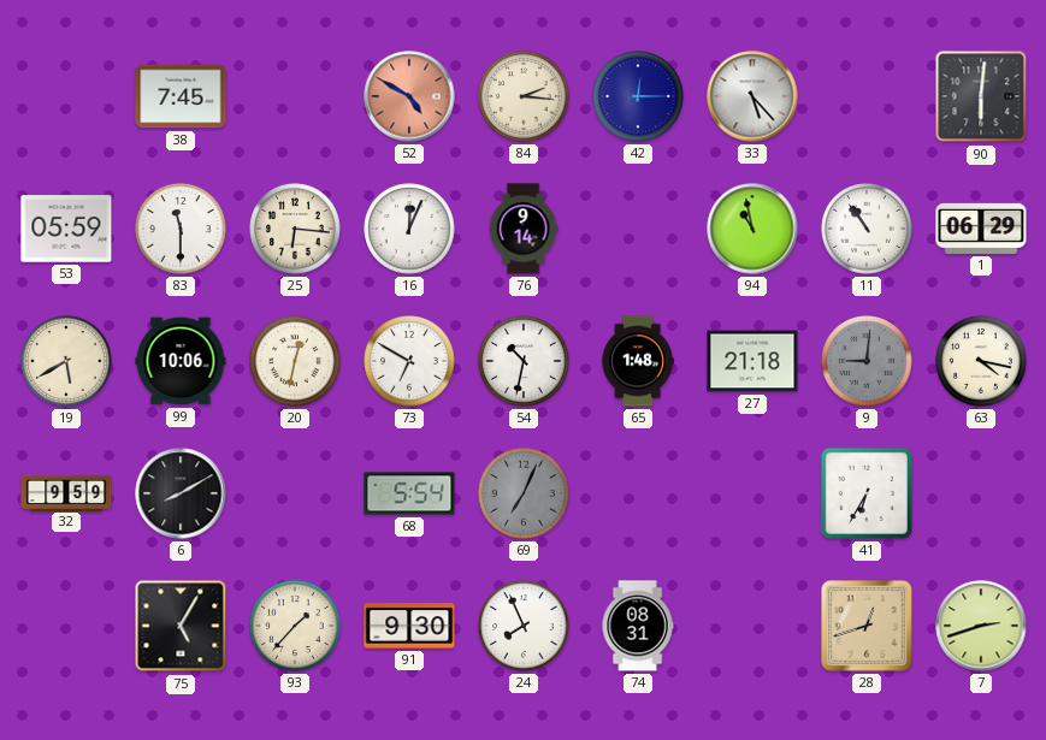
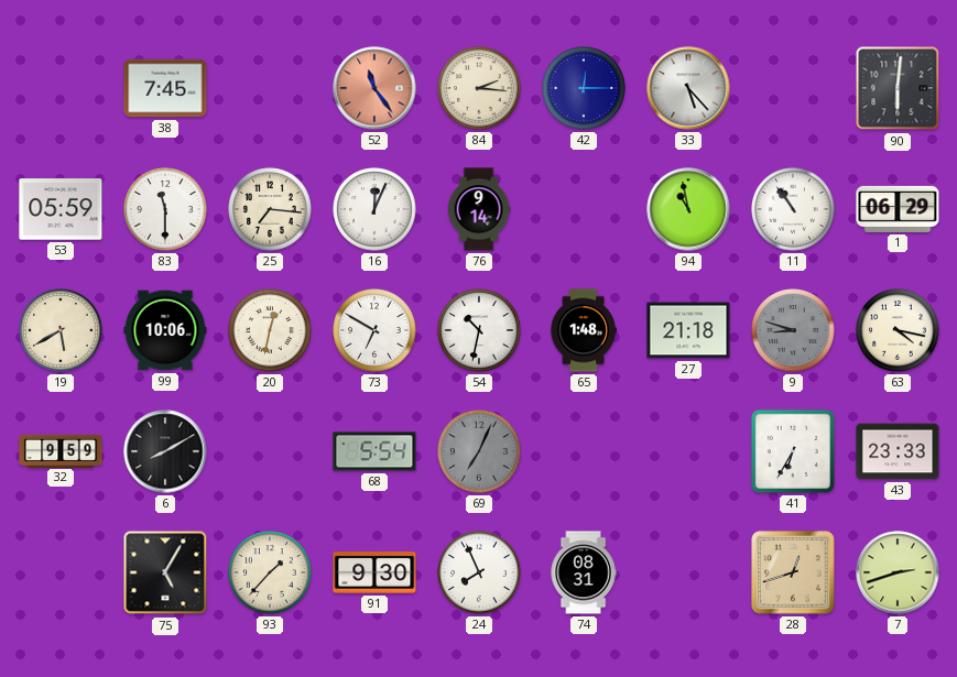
52: 4:50 -> 11:24
25: 6:16 -> 7:16
9: 9:01 -> 8:48
43: none -> 23:33
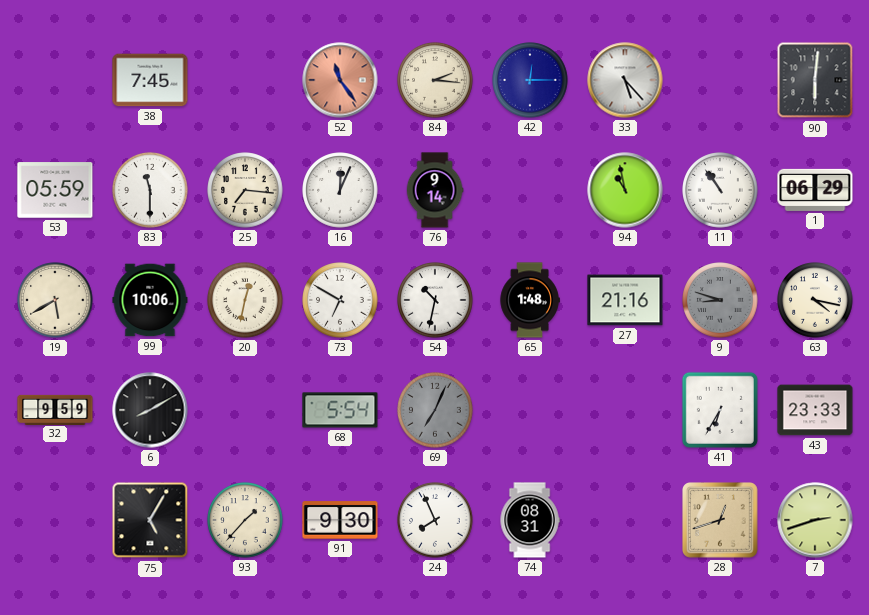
27: 21:18 -> 21:16
